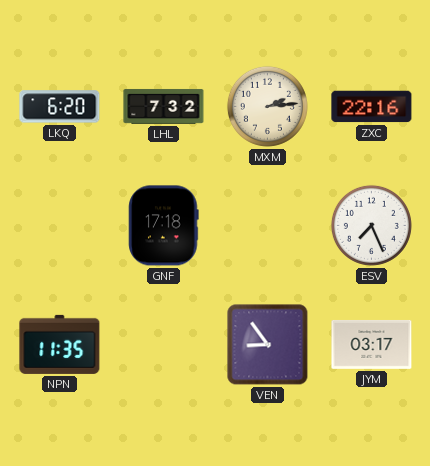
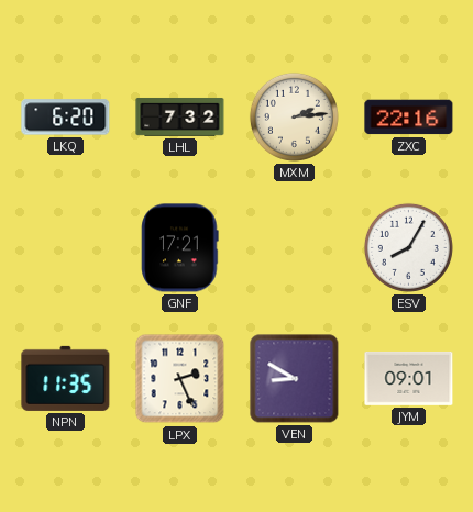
GNF: 17:18 -> 17:21
ESV: 7:26 -> 8:05
LPX: none -> 2:26
VEN: 8:54 -> 8:50
JYM: 03:17 -> 09:01
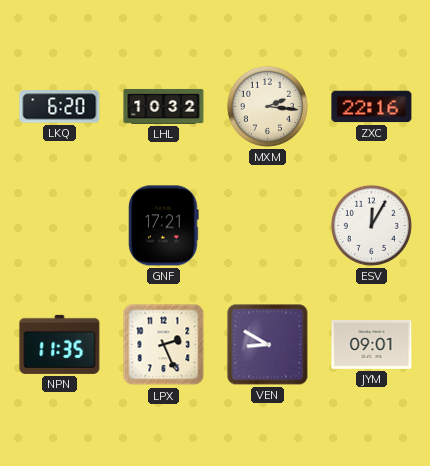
LHL: 7:32 -> 10:32
MXM: 2:14 -> 2:16
ESV: 8:05 -> 12:05
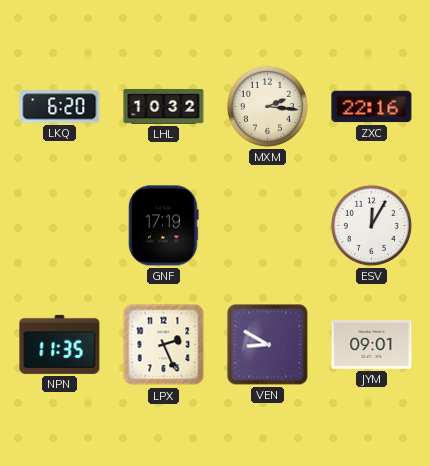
GNF: 17:21 -> 17:19
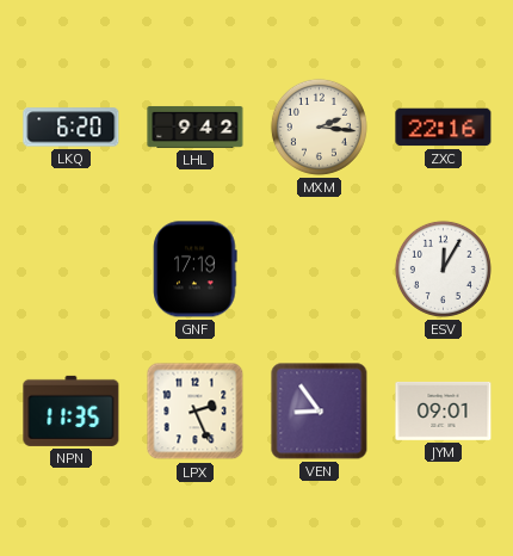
LHL: 10:32 -> 9:42
VEN: 8:50 -> 8:54
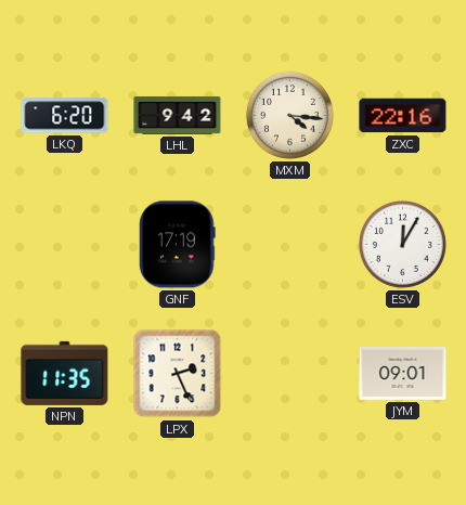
MXM: 2:16 -> 4:16
VEN: 8:54 -> none
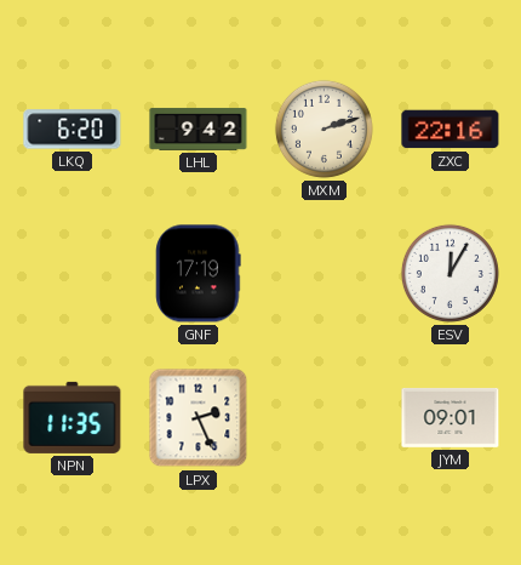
MXM: 4:16 -> 2:12
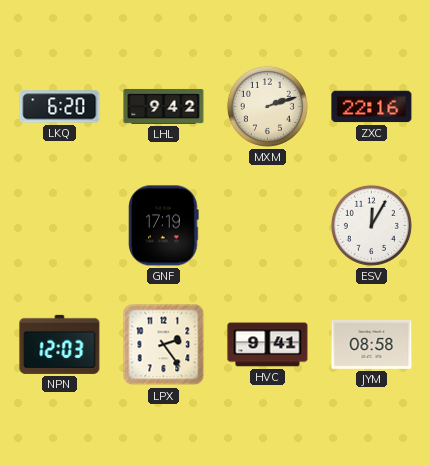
NPN: 11:35 -> 12:03
LPX: 2:26 -> 2:24
HVC: none -> 9:41
JYM: 09:01 -> 08:58
